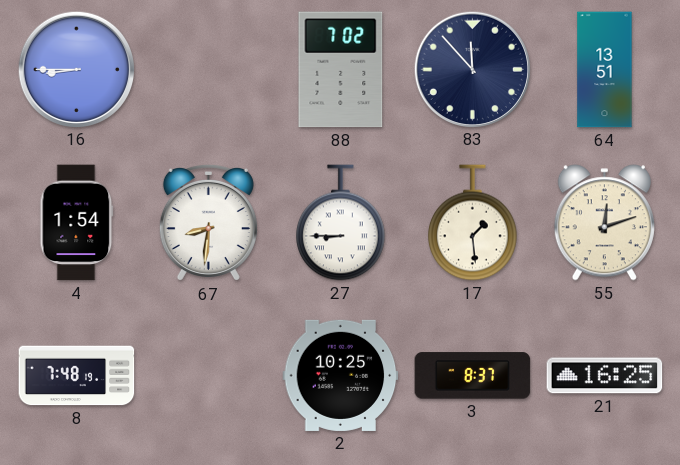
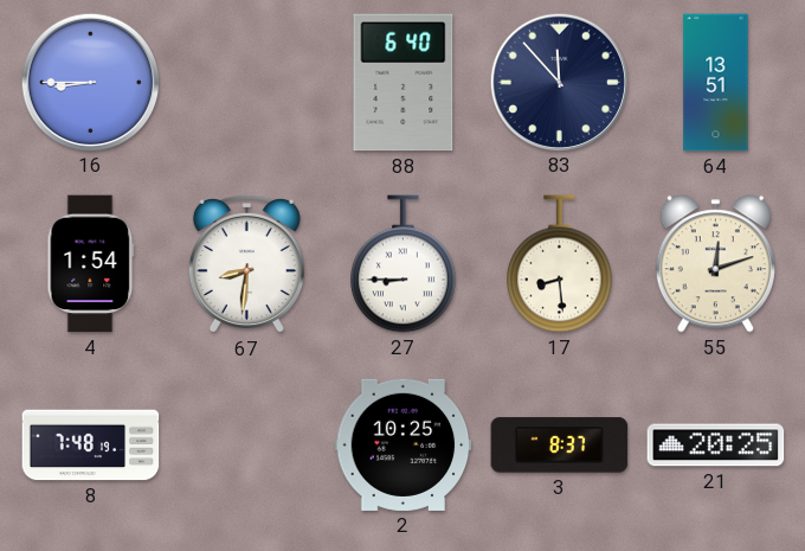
88: 7:02 -> 6:40
17: 1:29 -> 8:29
21: 16:25 -> 20:25
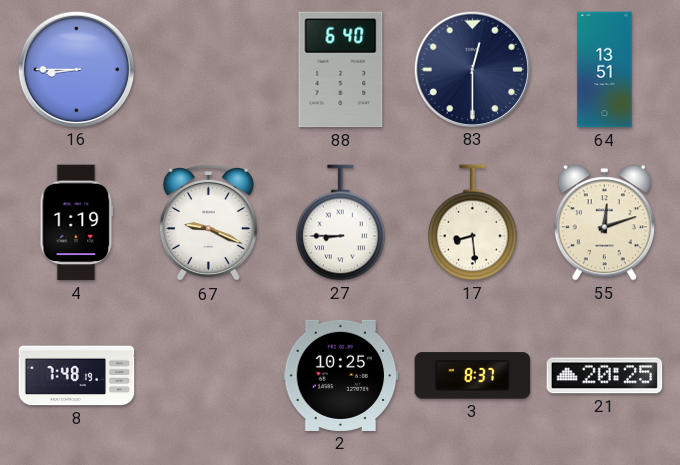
83: 11:53 -> 12:30
4: 1:54 -> 1:19
67: 8:31 -> 9:19
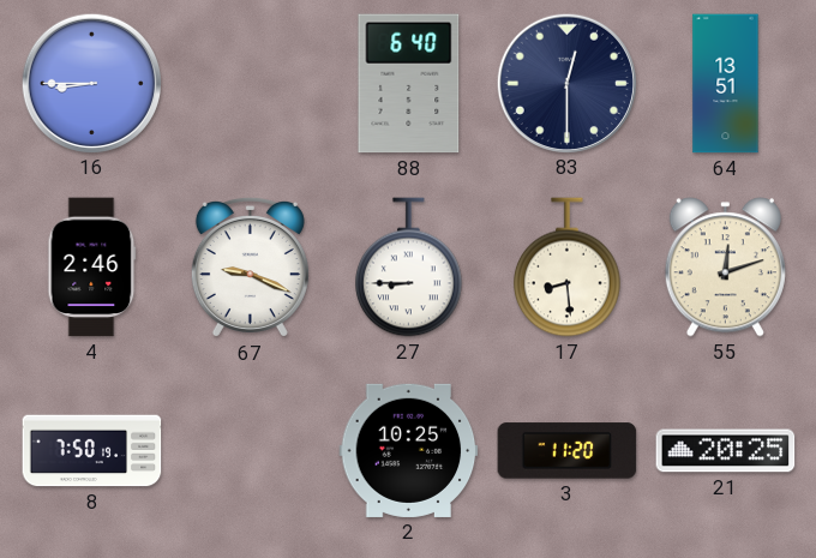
4: 1:19 -> 2:46
8: 7:48 -> 7:50
3: 8:37 -> 11:20
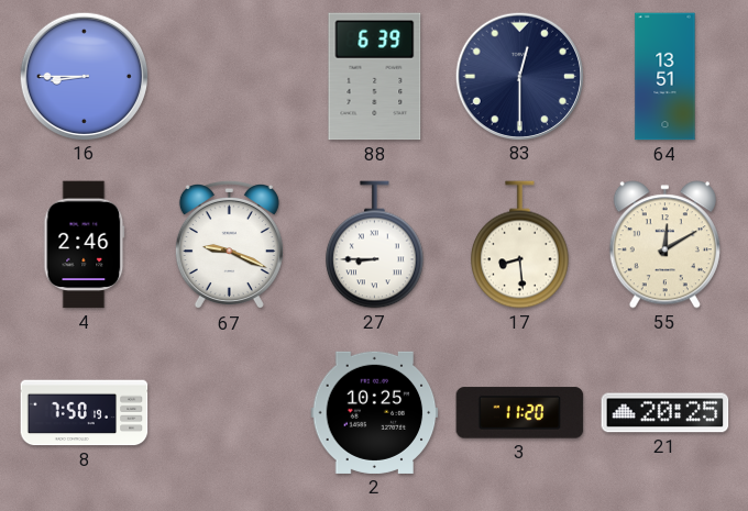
88: 6:40 -> 6:39
55: 12:12 -> 12:10
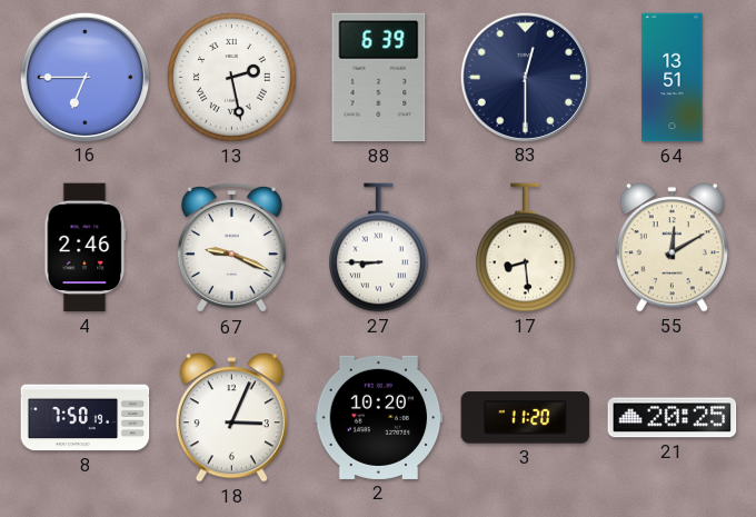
16: 8:45 -> 6:45
13: none -> 2:28
18: none -> 3:04
2: 10:25 -> 10:20
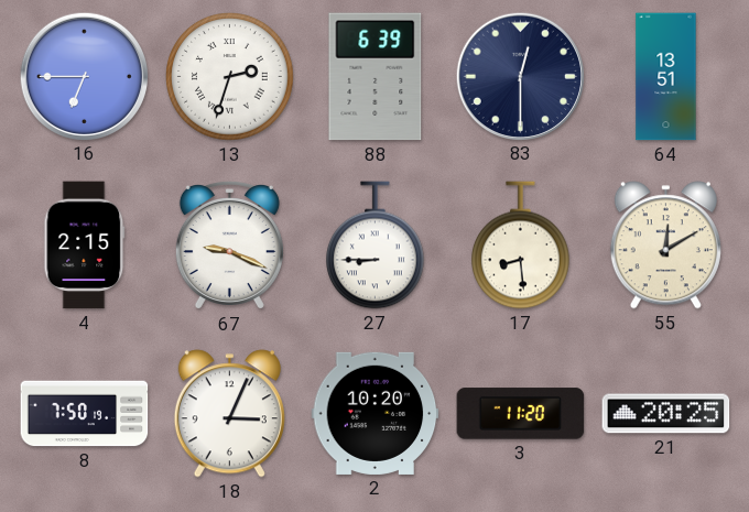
13: 2:28 -> 2:33
4: 2:46 -> 2:15
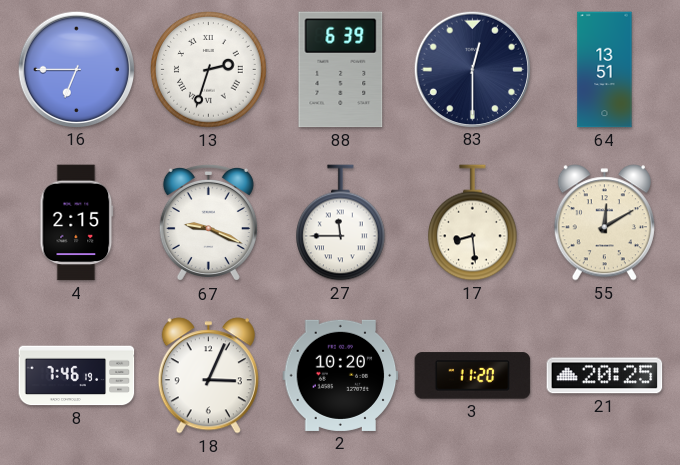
27: 8:45 -> 11:45
8: 7:50 -> 7:46
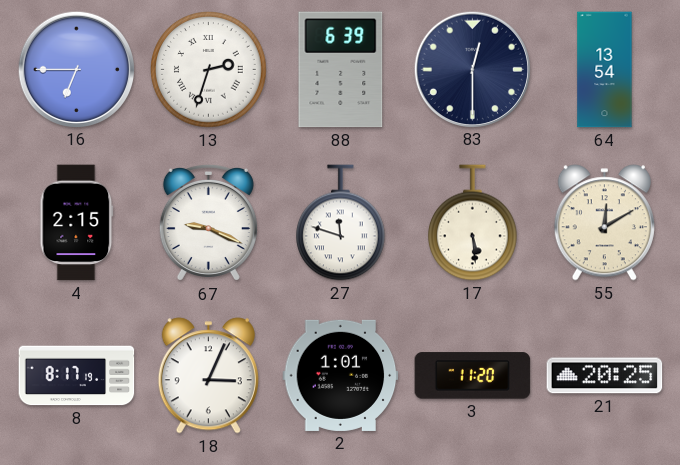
64: 13:51 -> 13:54
27: 11:45 -> 11:48
17: 8:29 -> 5:29
8: 7:46 -> 8:17
2: 10:20 -> 1:01
